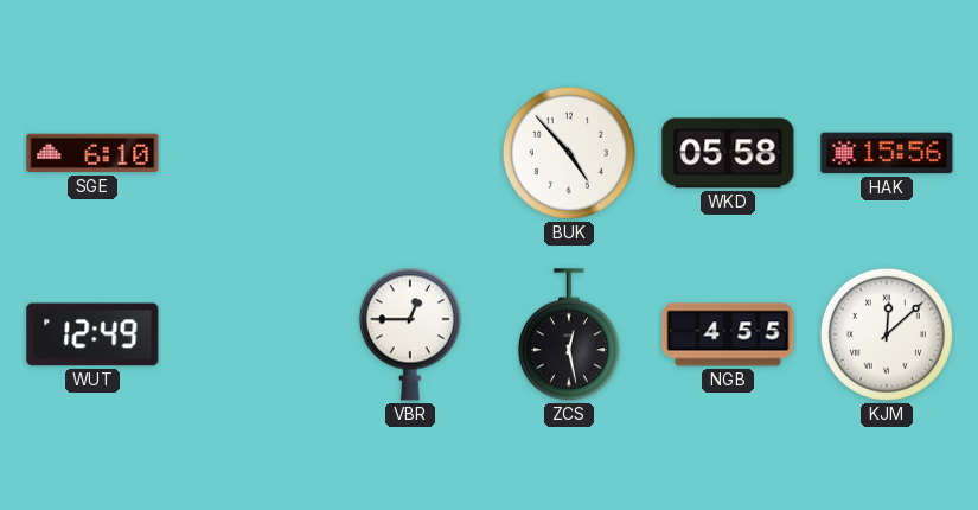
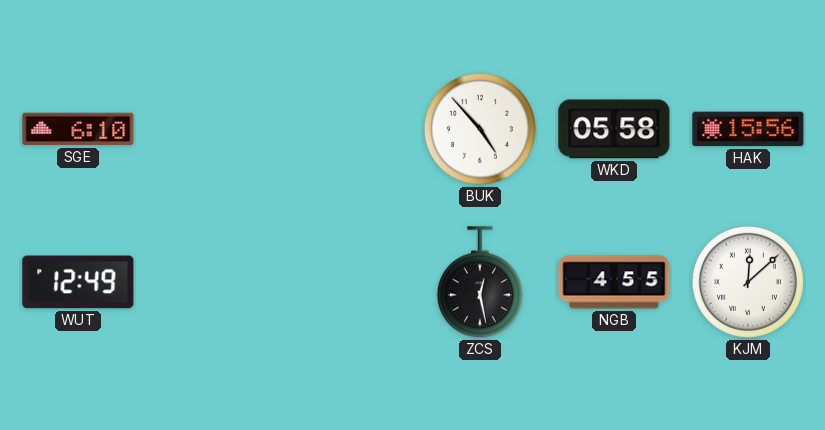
VBR: 12:45 -> none
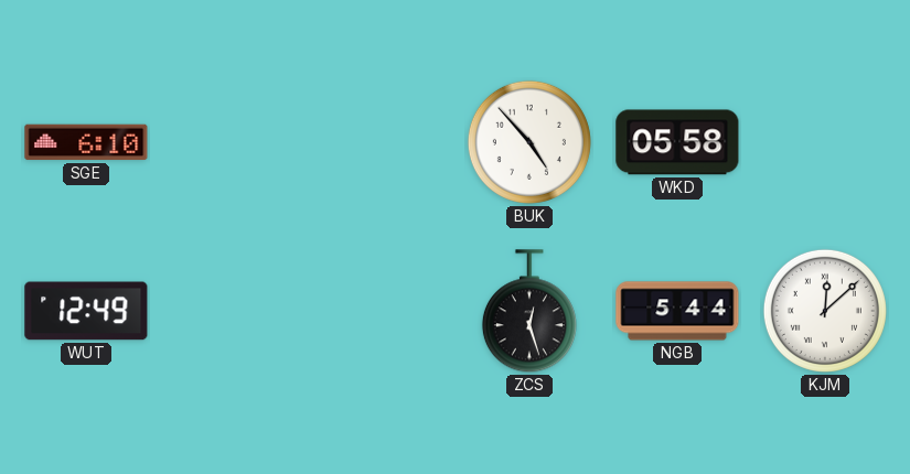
HAK: 15:56 -> none
ZCS: 12:28 -> 12:27
NGB: 4:55 -> 5:44
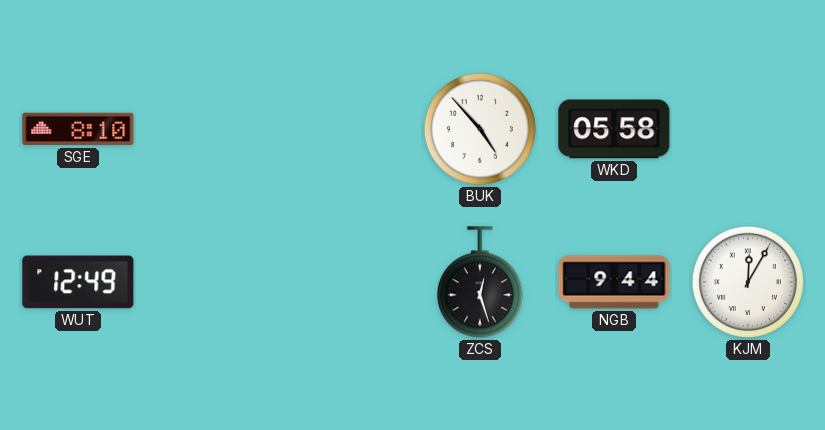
SGE: 6:10 -> 8:10
NGB: 5:44 -> 9:44
KJM: 12:08 -> 12:05
